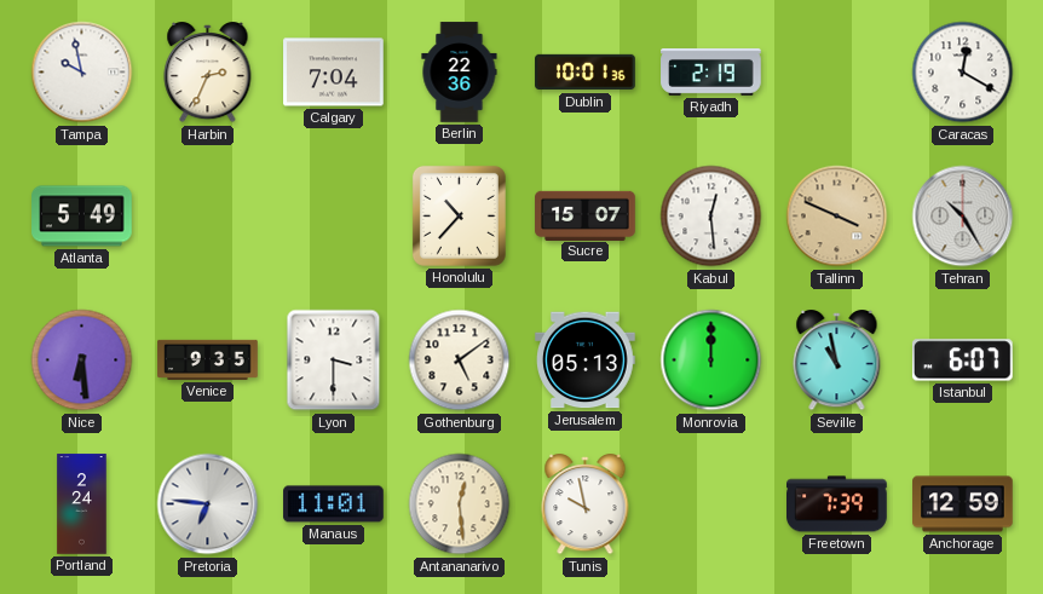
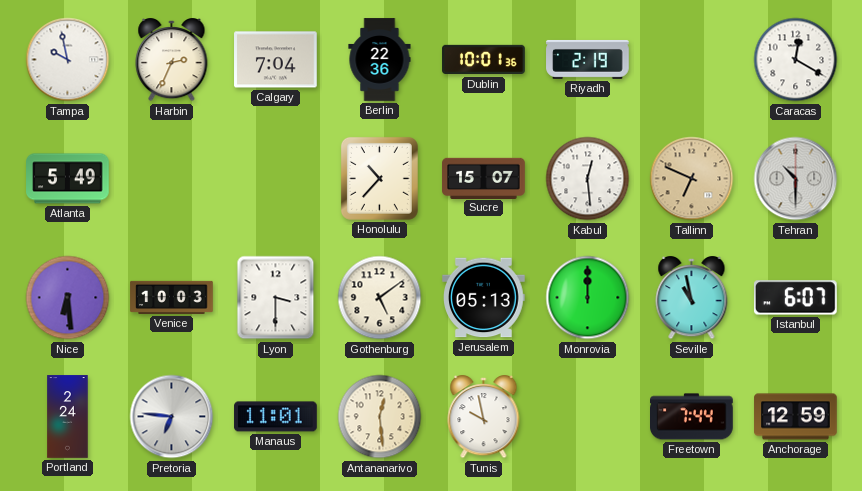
Tallinn: 3:49 -> 6:49
Tehran: 10:25 -> 10:30
Venice: 9:35 -> 10:03
Freetown: 7:39 -> 7:44
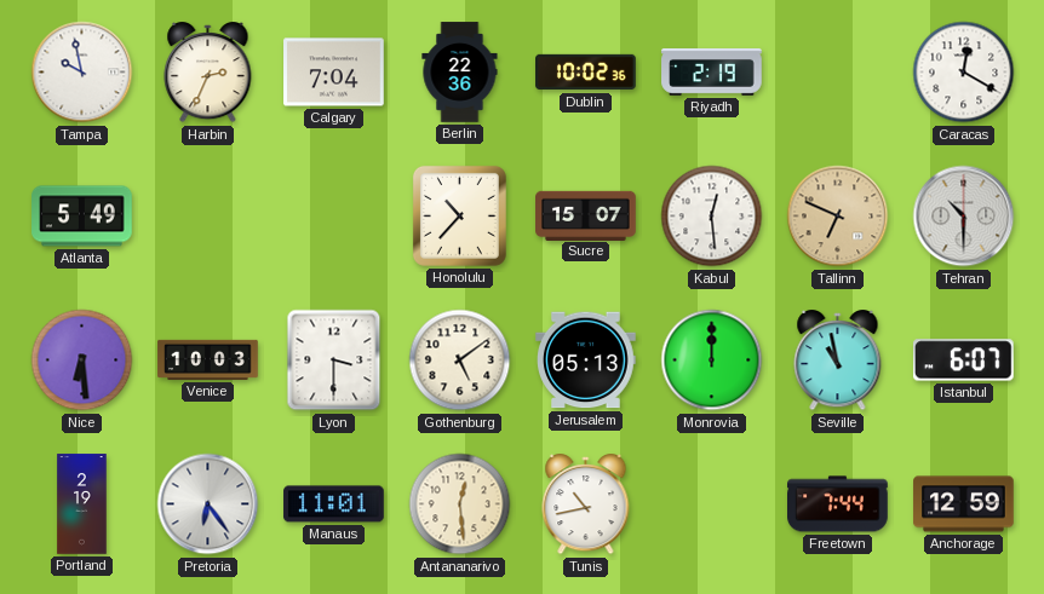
Dublin: 10:01 -> 10:02
Portland: 2:24 -> 2:19
Pretoria: 6:46 -> 6:24
Tunis: 9:58 -> 10:43
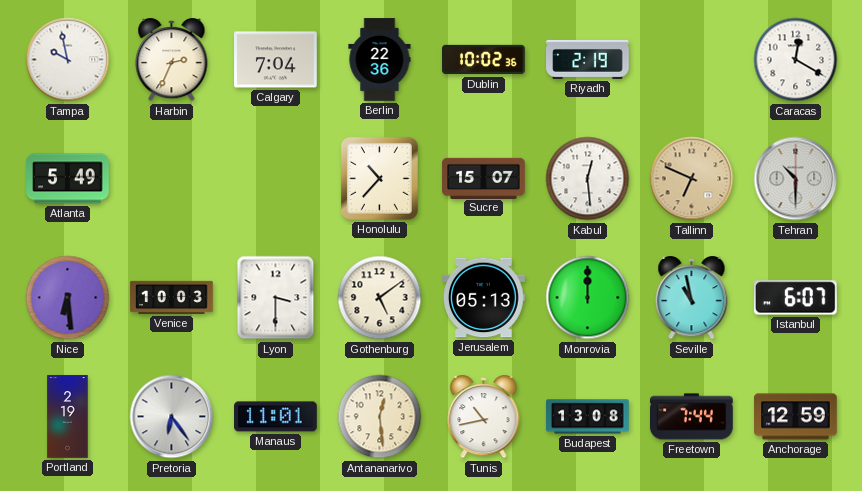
Budapest: none -> 13:08
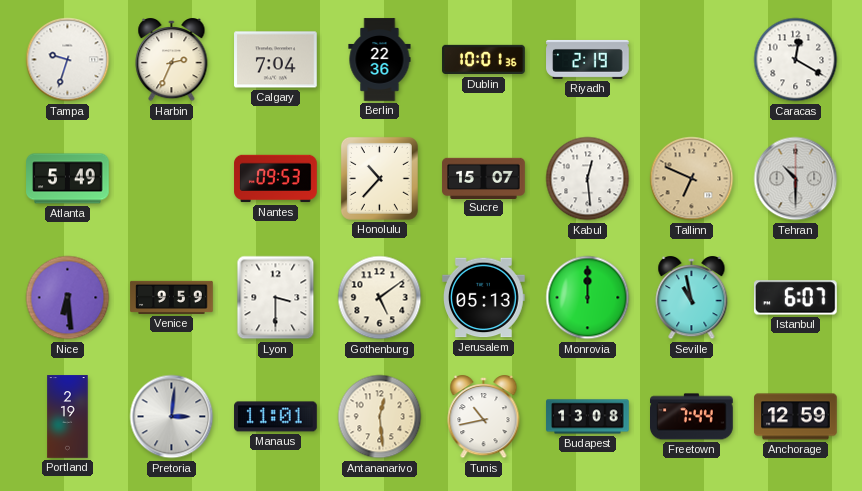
Tampa: 9:58 -> 9:33
Dublin: 10:02 -> 10:01
Nantes: none -> 09:53
Venice: 10:03 -> 9:59
Pretoria: 6:24 -> 3:01
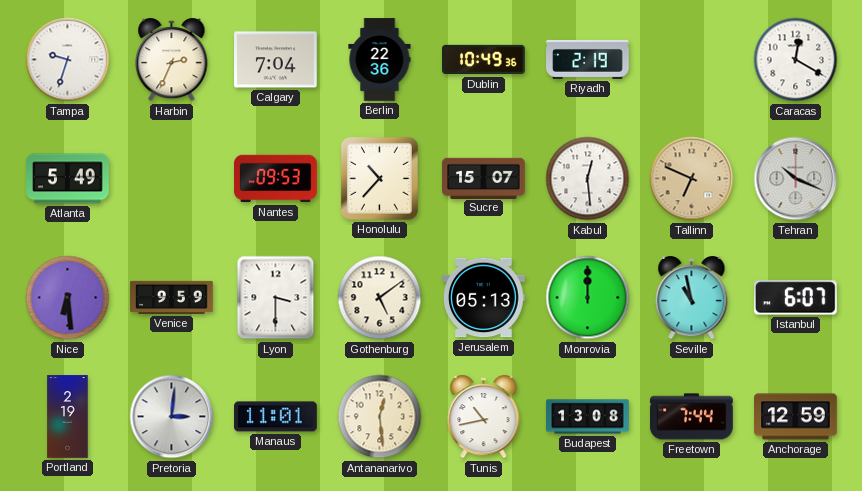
Dublin: 10:01 -> 10:49
Tehran: 10:30 -> 10:19
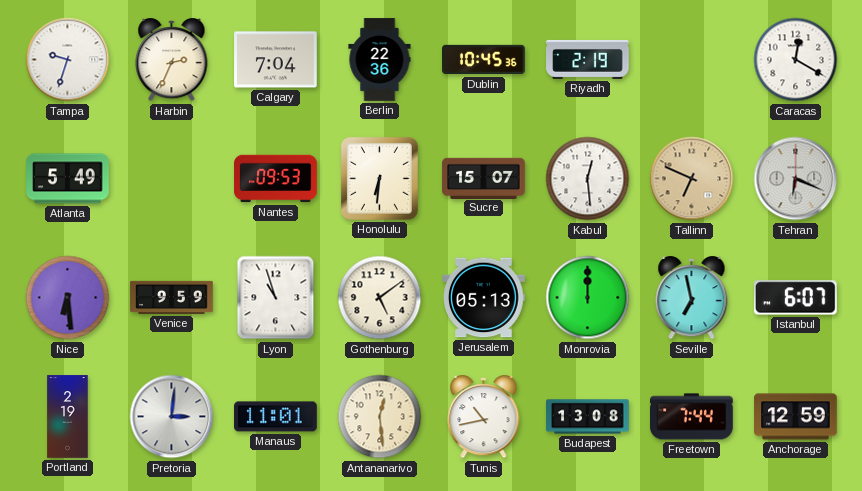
Dublin: 10:49 -> 10:45
Honolulu: 10:37 -> 6:31
Tehran: 10:19 -> 6:19
Lyon: 3:30 -> 10:57
Seville: 10:58 -> 6:58
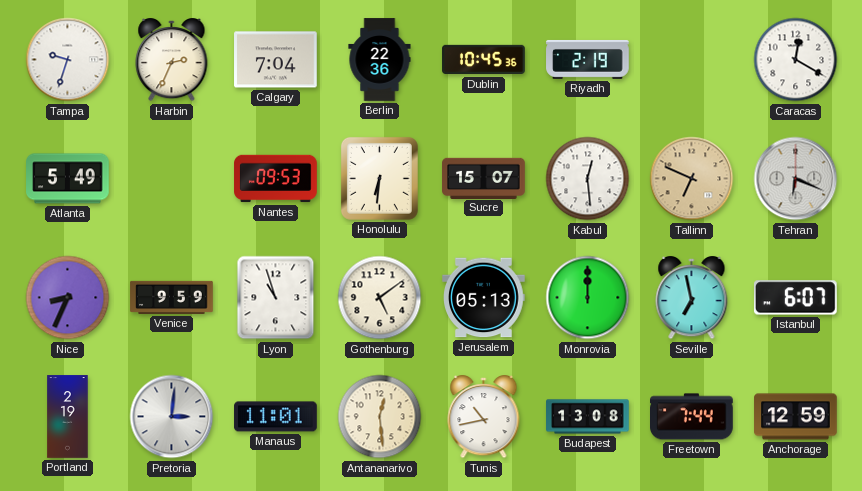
Nice: 6:29 -> 8:34
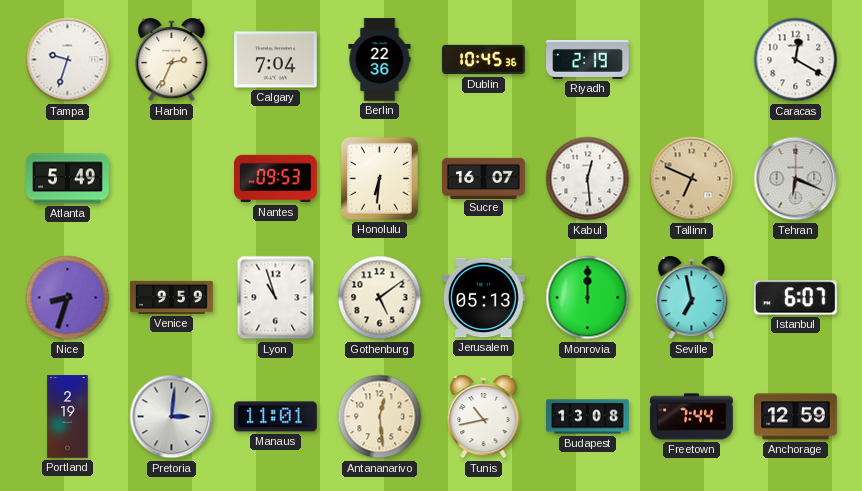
Sucre: 15:07 -> 16:07
Nice: 8:34 -> 8:33
